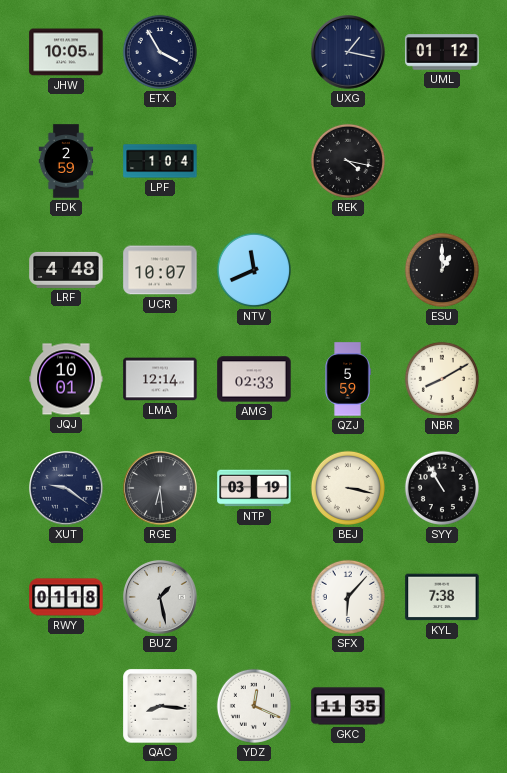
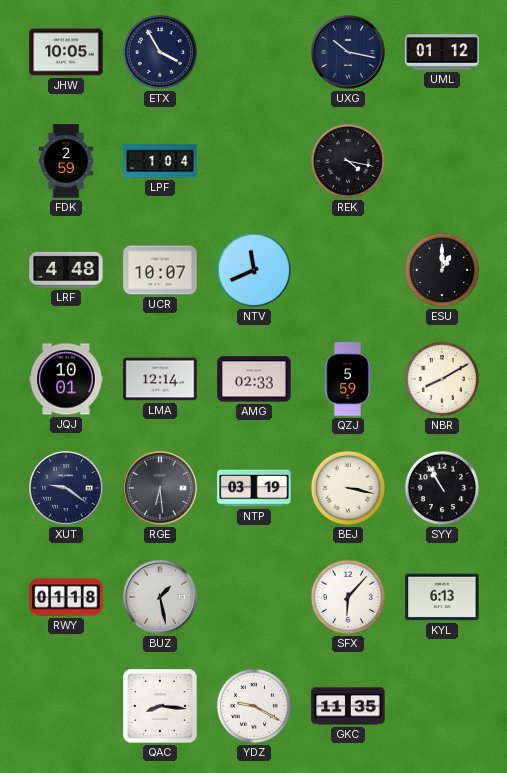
UXG: 1:17 -> 10:17
KYL: 7:38 -> 6:13
YDZ: 12:19 -> 9:20
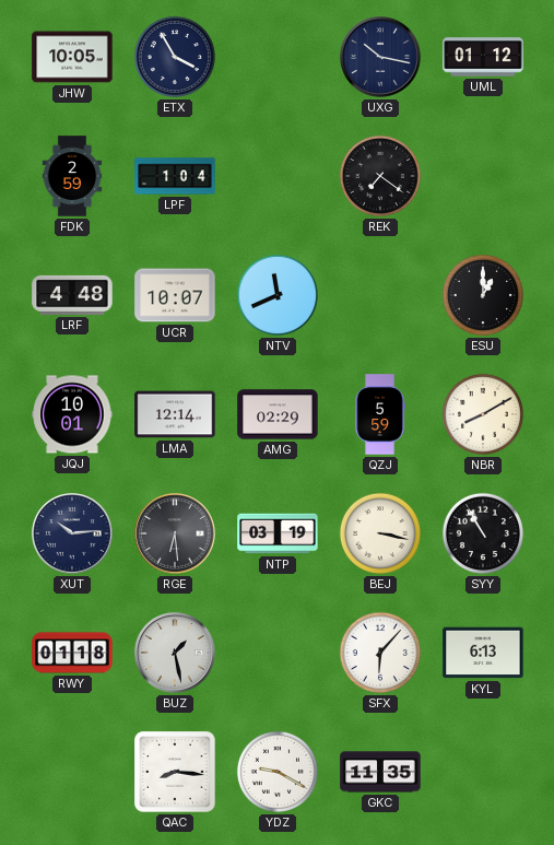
REK: 4:17 -> 7:21
AMG: 02:33 -> 02:29
XUT: 9:21 -> 10:14
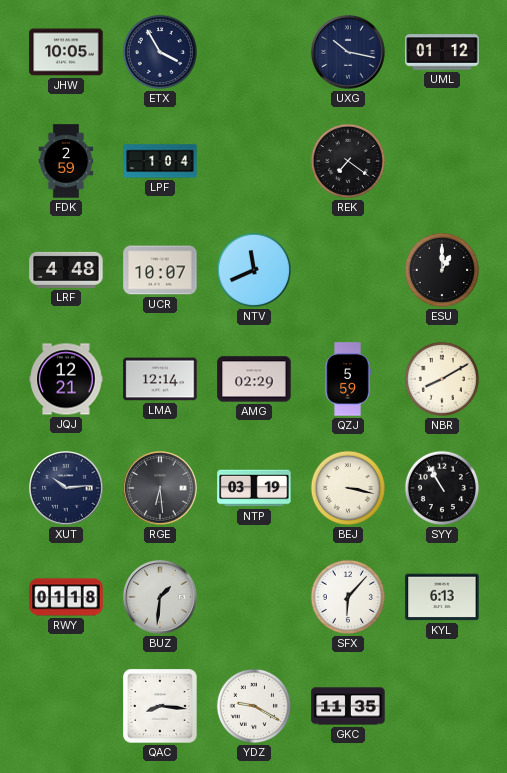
JQJ: 10:01 -> 12:21
BUZ: 1:28 -> 1:31
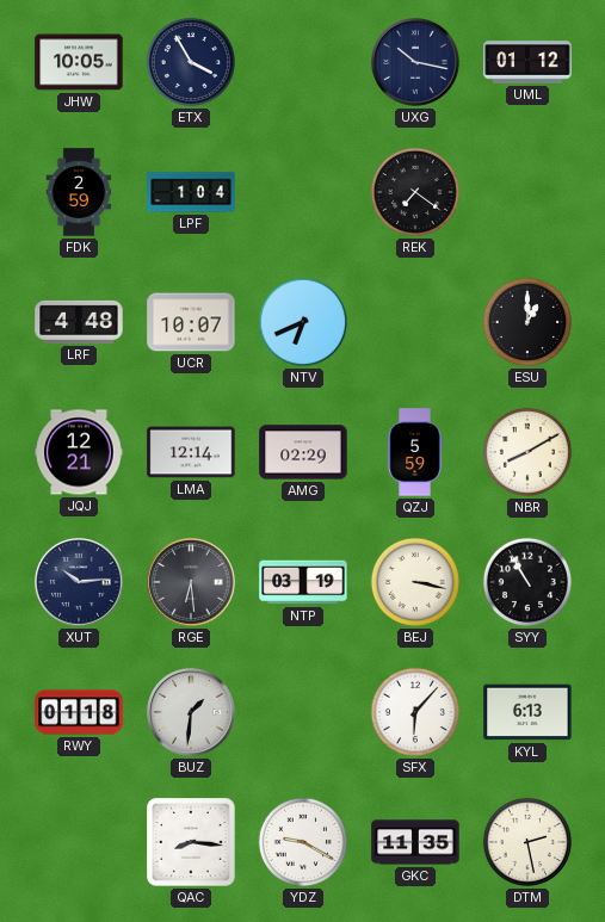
NTV: 11:41 -> 6:41
DTM: none -> 2:28
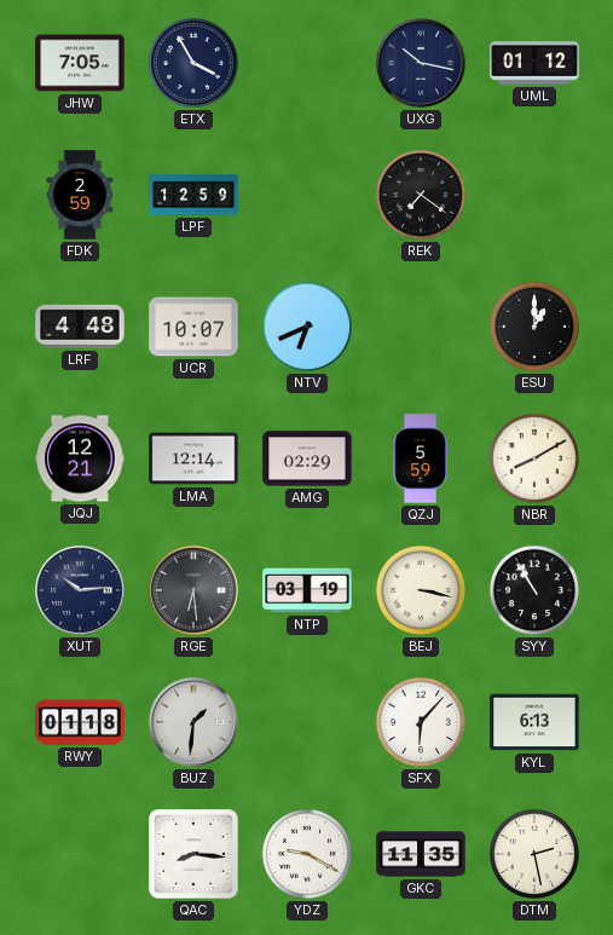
JHW: 10:05 -> 7:05
LPF: 1:04 -> 12:59
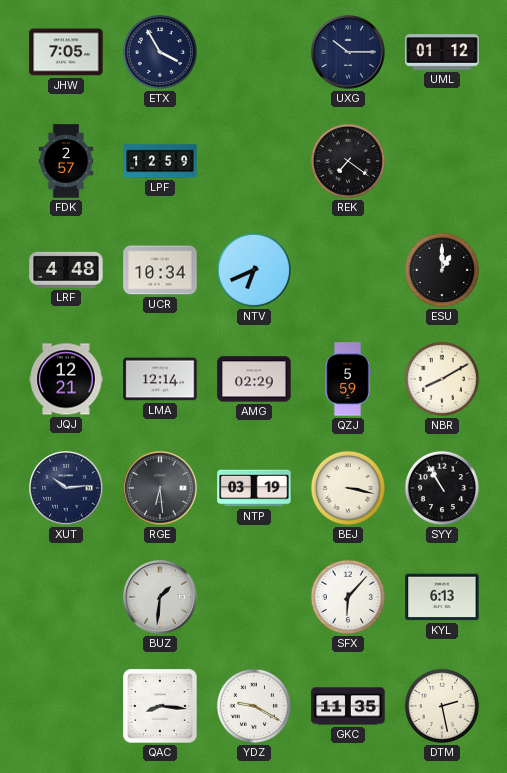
UXG: 10:17 -> 10:15
FDK: 2:59 -> 2:57
UCR: 10:07 -> 10:34
RWY: 01:18 -> none
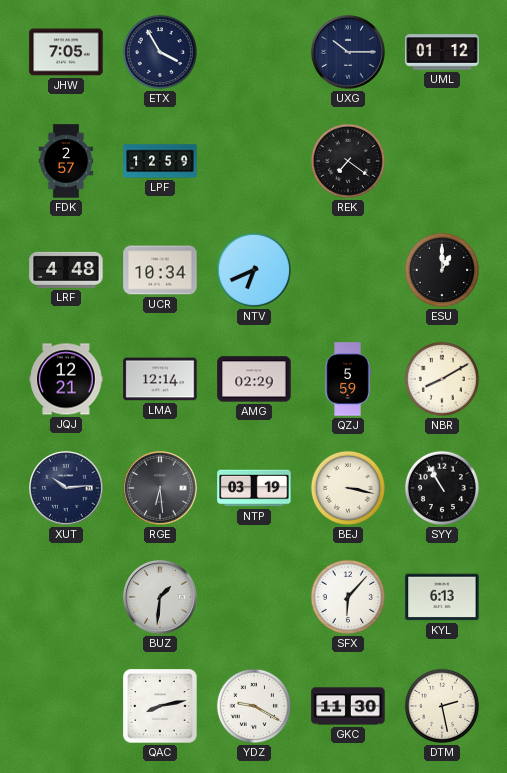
QAC: 8:16 -> 8:13
GKC: 11:35 -> 11:30
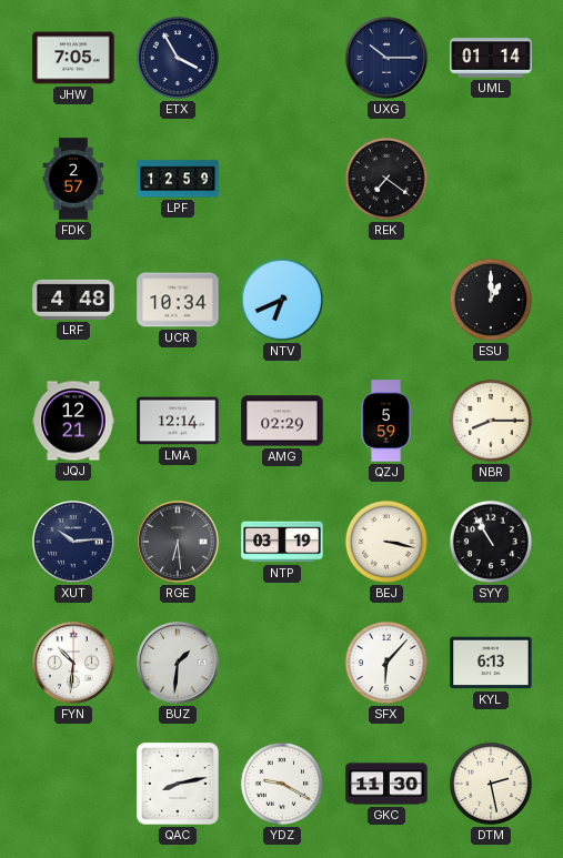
UML: 01:12 -> 01:14
NBR: 8:10 -> 8:15
FYN: none -> 10:31
